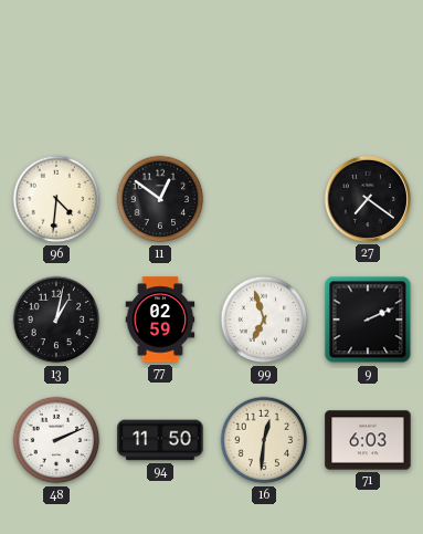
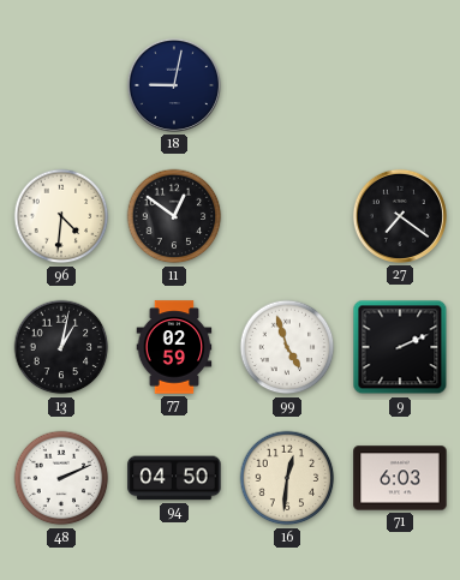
18: none -> 9:02
99: 6:57 -> 4:57
94: 11:50 -> 04:50
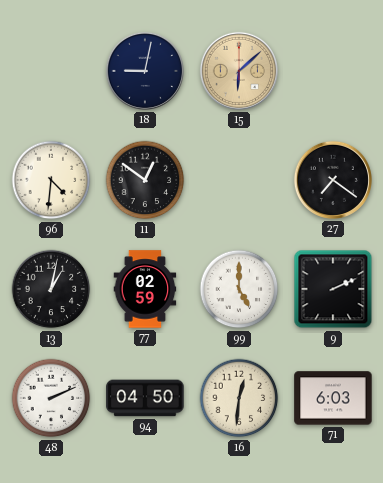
15: none -> 6:08
99: 4:57 -> 5:00
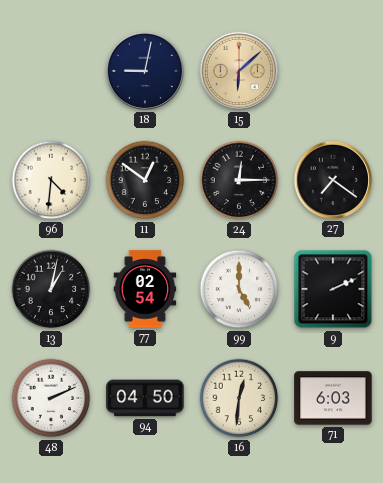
24: none -> 12:15
77: 02:59 -> 02:54
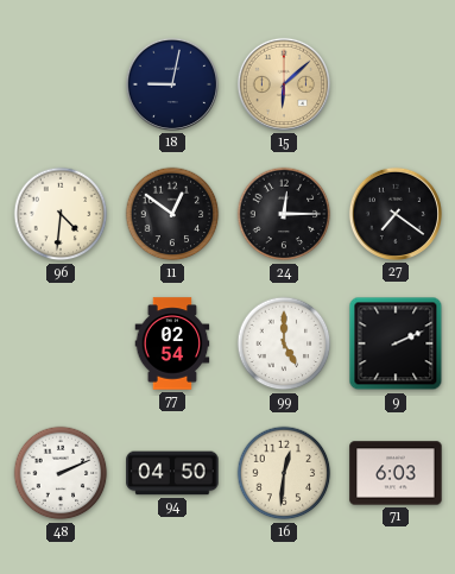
13: 1:02 -> none
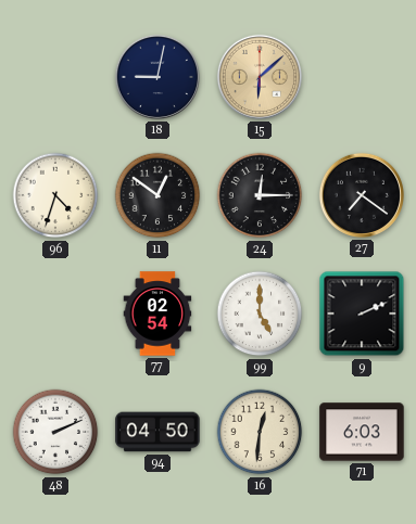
96: 4:31 -> 4:33
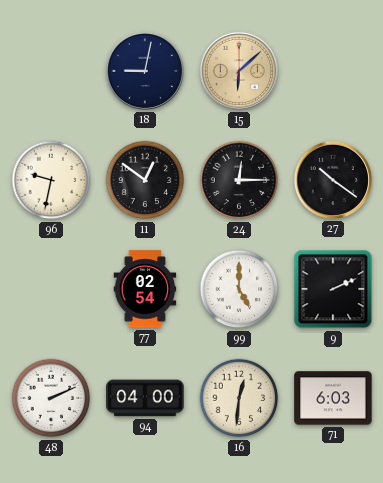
96: 4:33 -> 9:32
27: 7:21 -> 10:21
94: 04:50 -> 04:00
